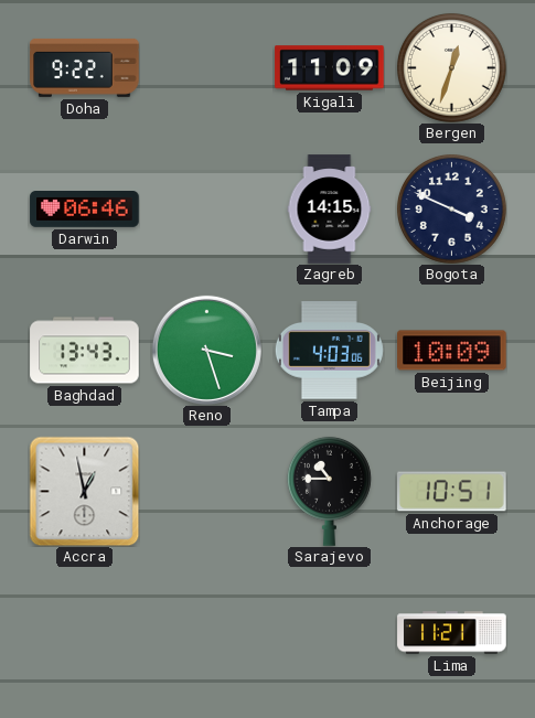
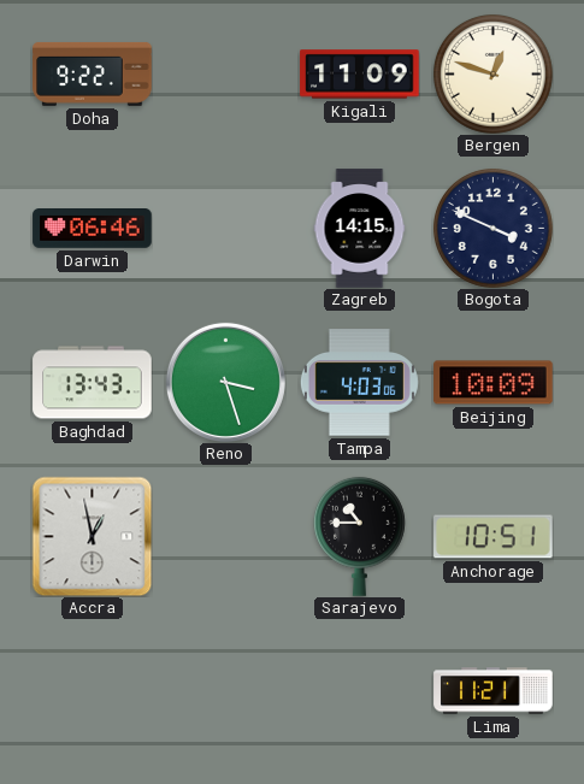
Bergen: 12:33 -> 12:48
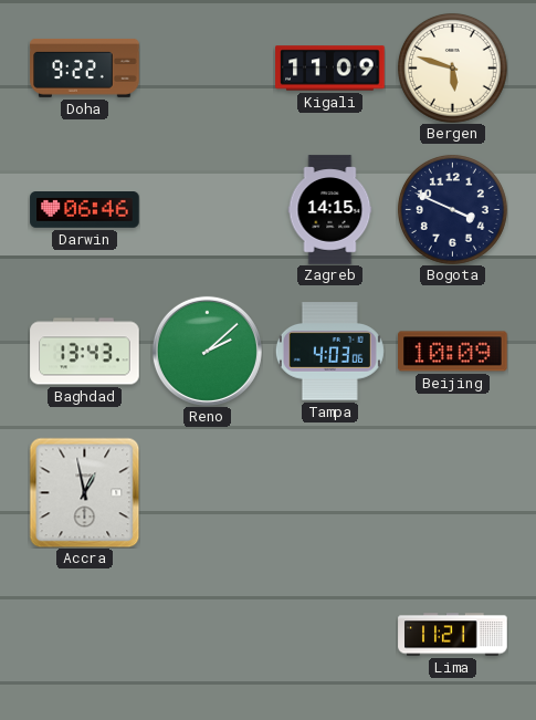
Bergen: 12:48 -> 5:48
Reno: 3:27 -> 2:08
Sarajevo: 10:45 -> none
Anchorage: 10:51 -> none
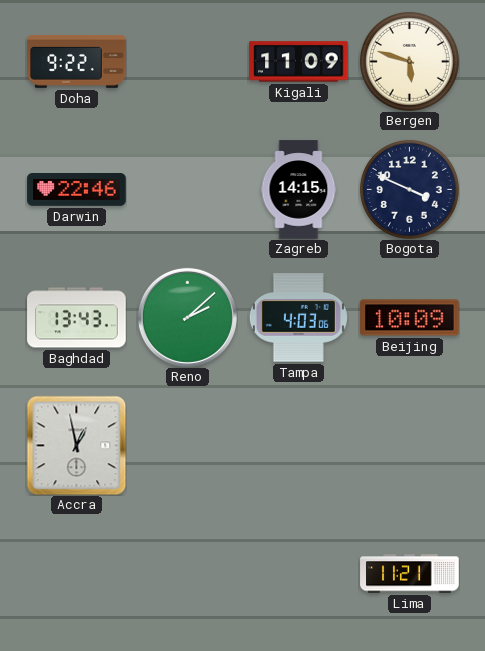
Darwin: 06:46 -> 22:46
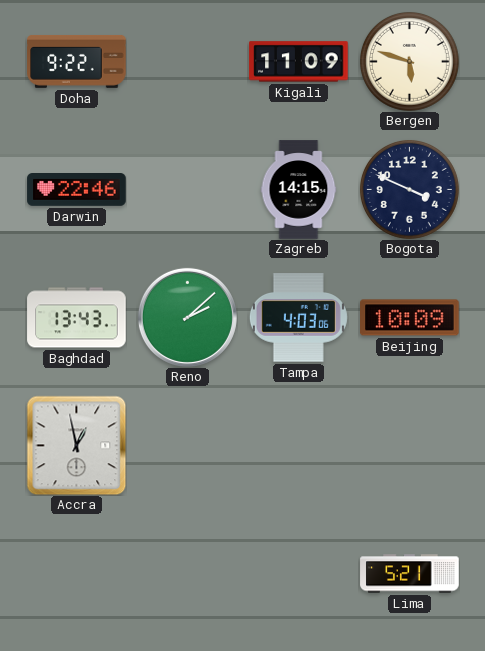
Lima: 11:21 -> 5:21
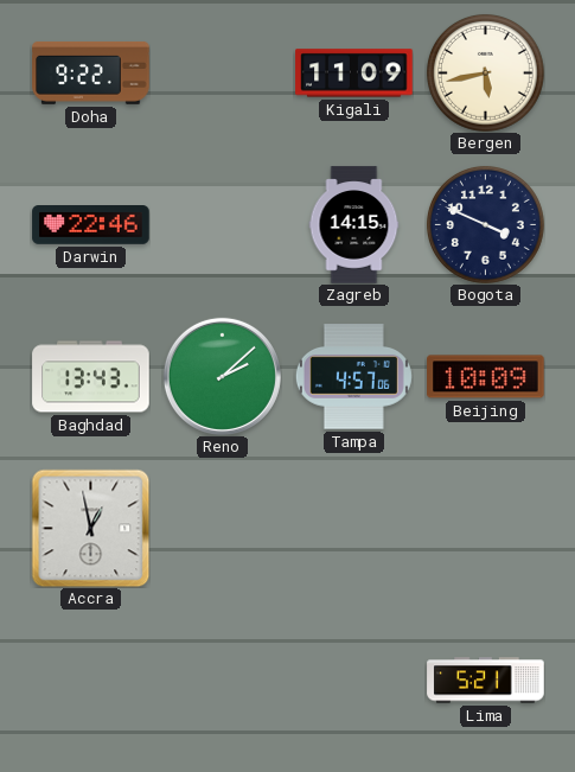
Bergen: 5:48 -> 5:43
Tampa: 4:03 -> 4:57
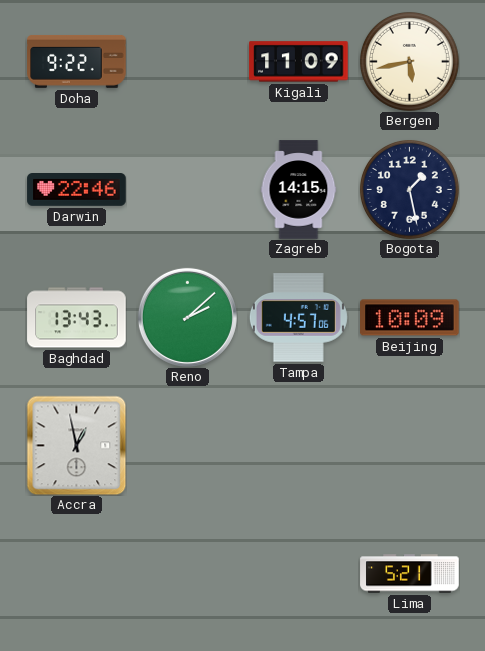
Bogota: 3:49 -> 1:28
